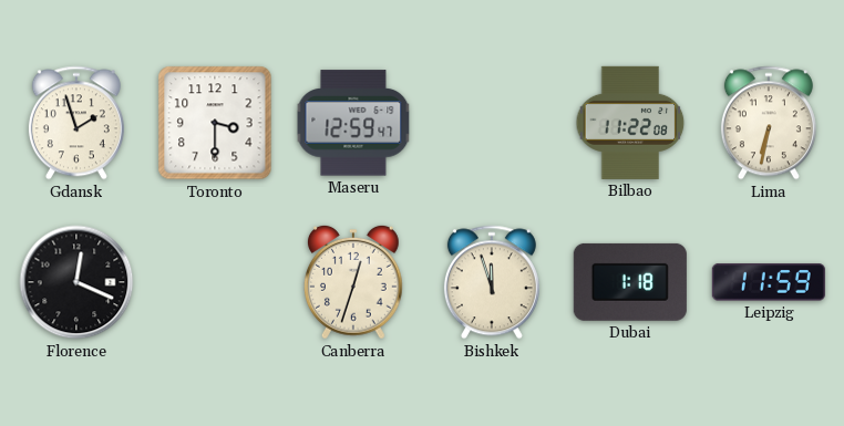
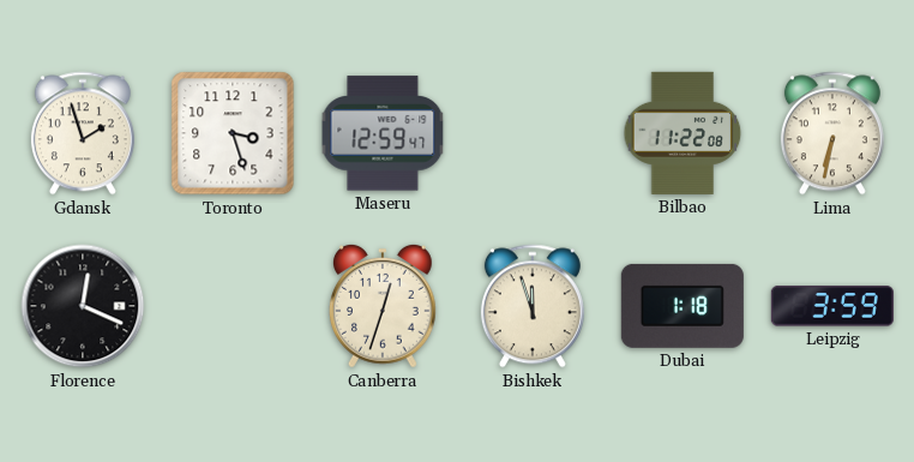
Toronto: 3:30 -> 3:27
Leipzig: 11:59 -> 3:59
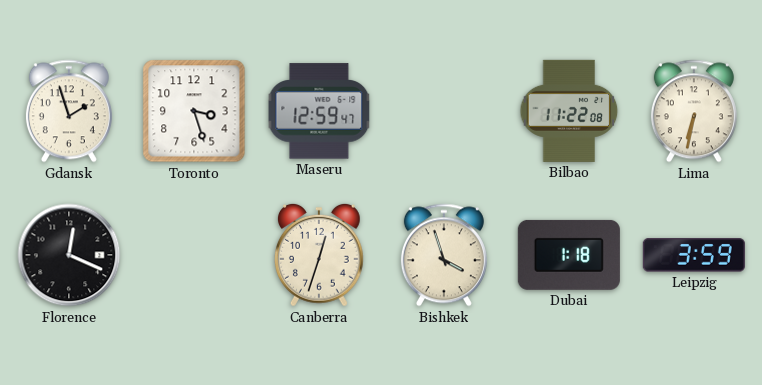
Bishkek: 11:57 -> 3:57
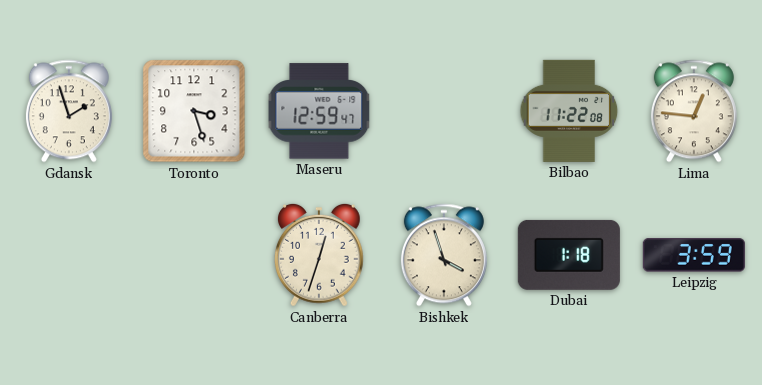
Lima: 6:32 -> 12:46
Florence: 12:19 -> none
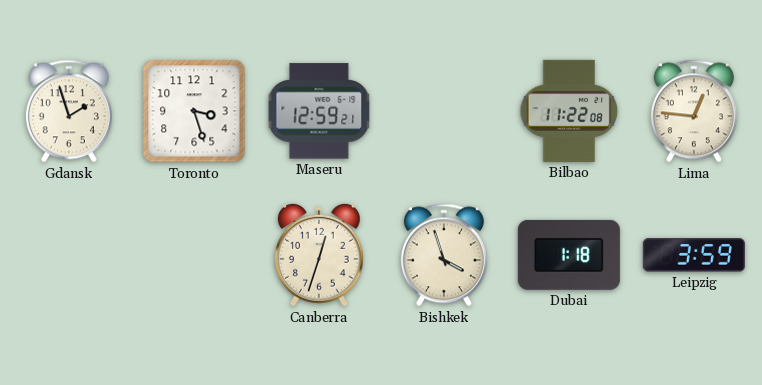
Maseru: 12:59:47 -> 12:59:21
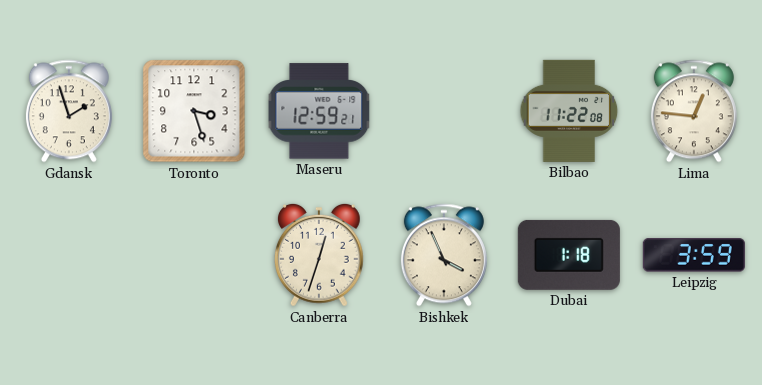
Bishkek: 3:57 -> 3:56
